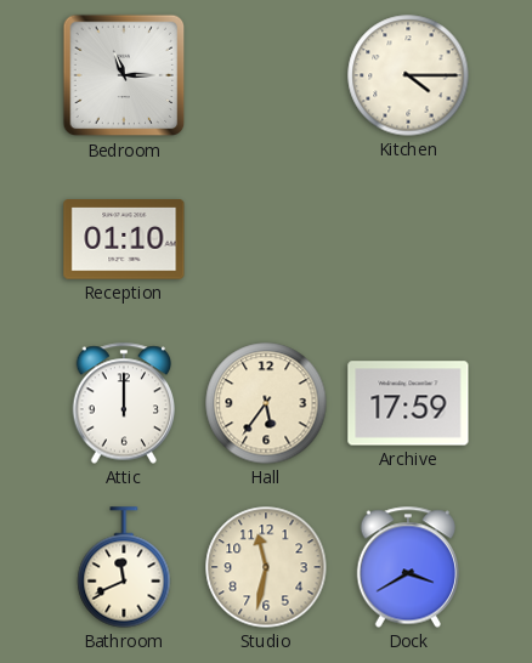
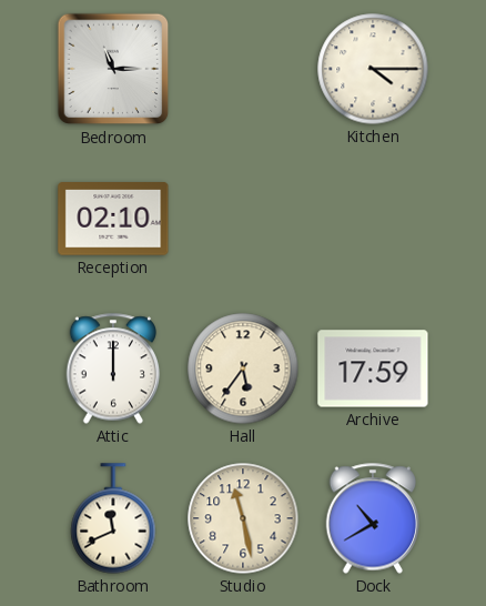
Reception: 01:10 -> 02:10
Studio: 11:32 -> 11:28
Dock: 3:40 -> 10:40
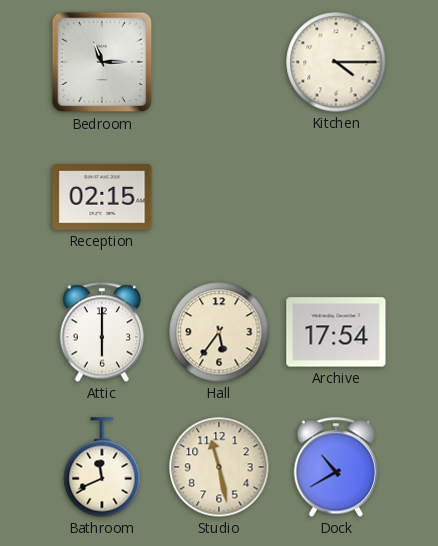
Reception: 02:10 -> 02:15
Attic: 12:00 -> 6:00
Archive: 17:59 -> 17:54
